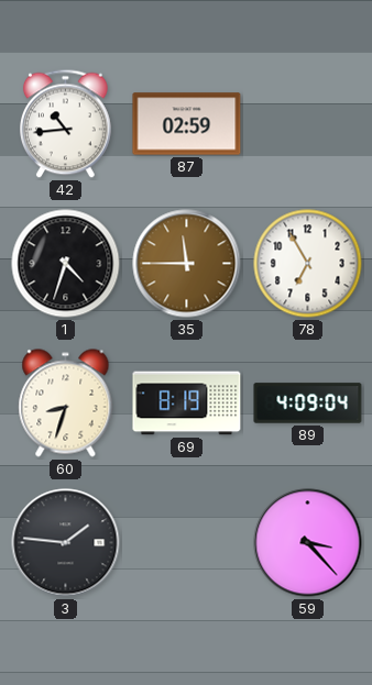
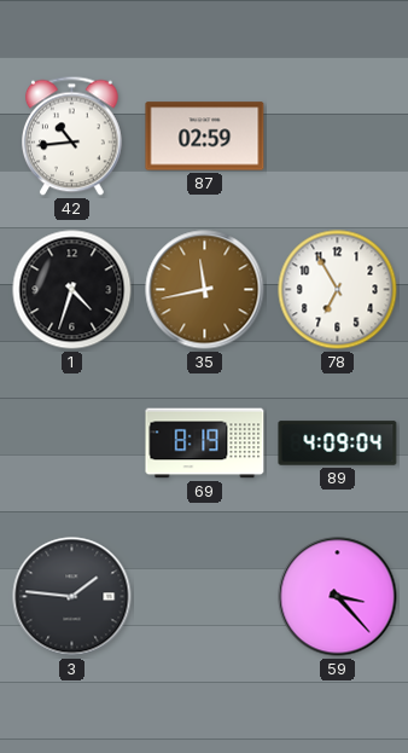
35: 11:45 -> 11:43
60: 8:33 -> none
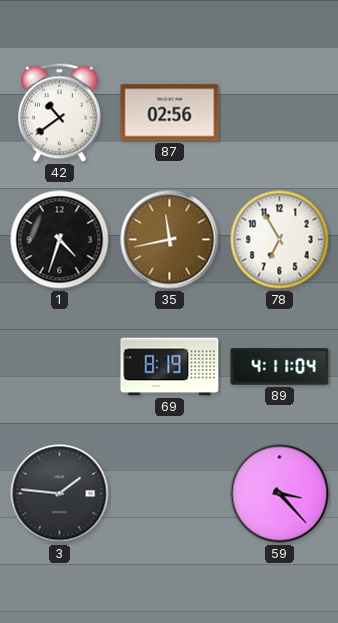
42: 10:44 -> 10:39
87: 02:59 -> 02:56
89: 4:09 -> 4:11
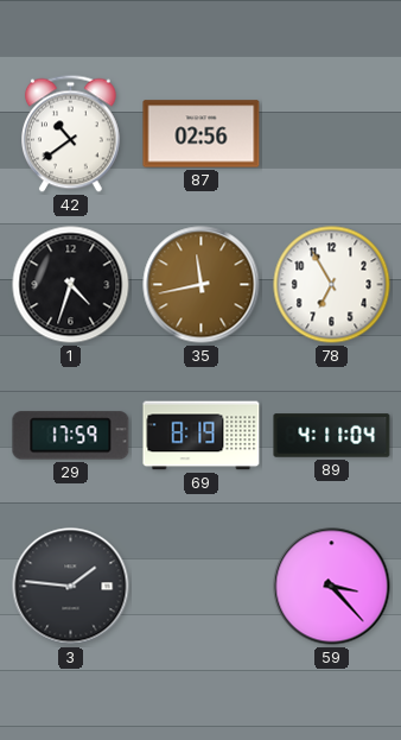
29: none -> 17:59
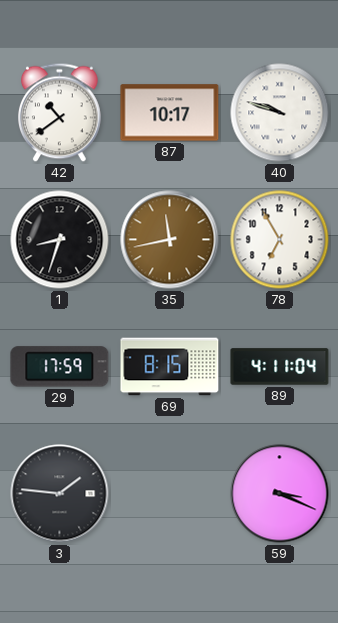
87: 02:56 -> 10:17
40: none -> 9:48
1: 4:33 -> 8:33
69: 8:19 -> 8:15
59: 3:23 -> 3:19
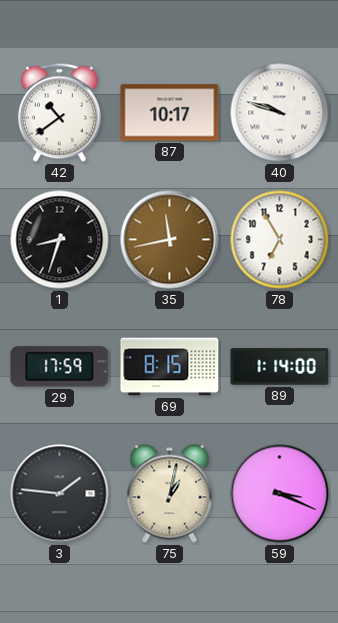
89: 4:11 -> 1:14
75: none -> 1:02
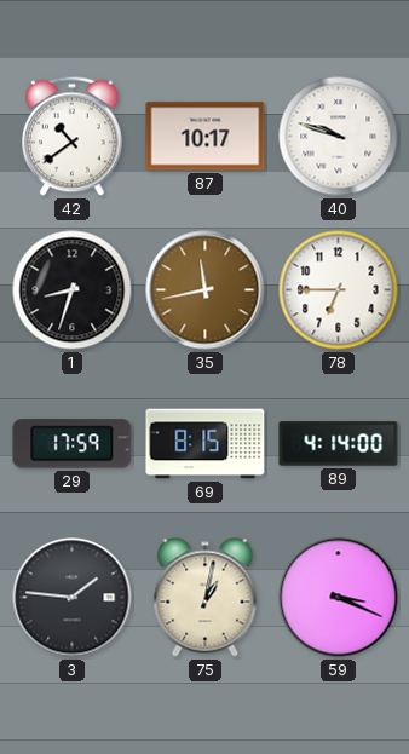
78: 6:55 -> 6:45
89: 1:14 -> 4:14
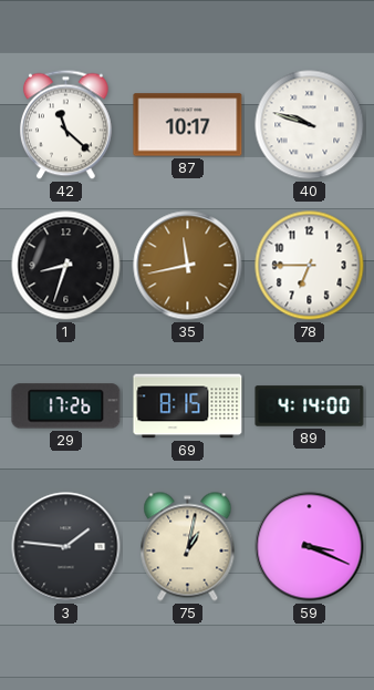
42: 10:39 -> 11:22
29: 17:59 -> 17:26
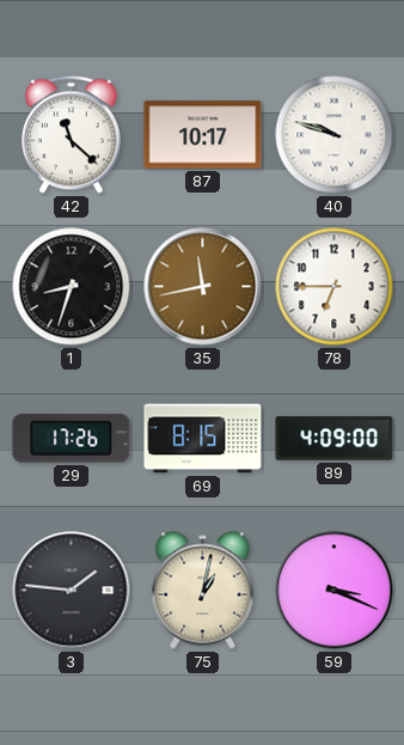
89: 4:14 -> 4:09
